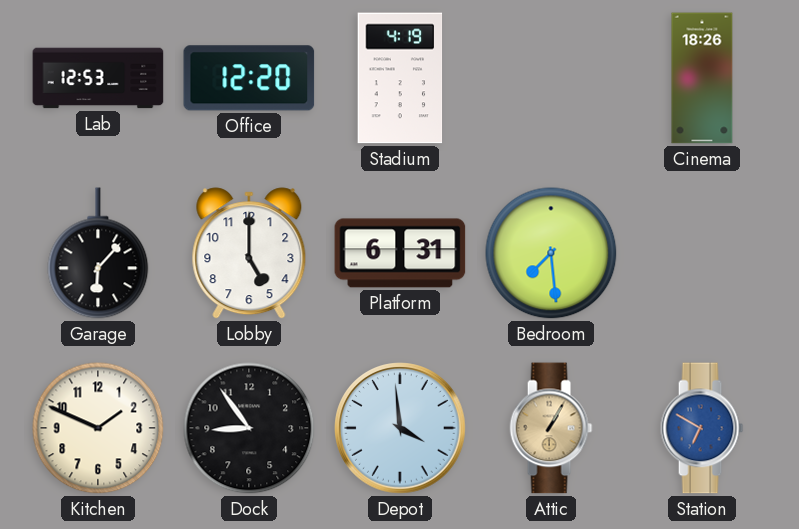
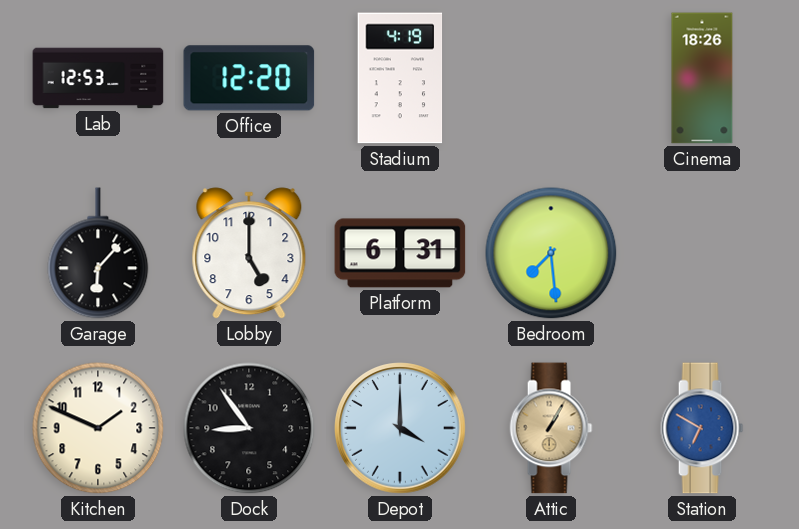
Depot: 3:59 -> 4:00
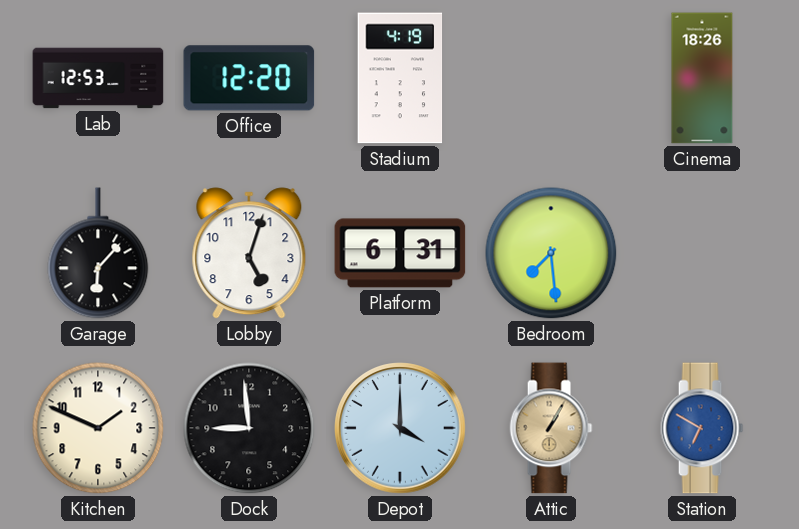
Lobby: 5:00 -> 5:03
Dock: 8:54 -> 8:59
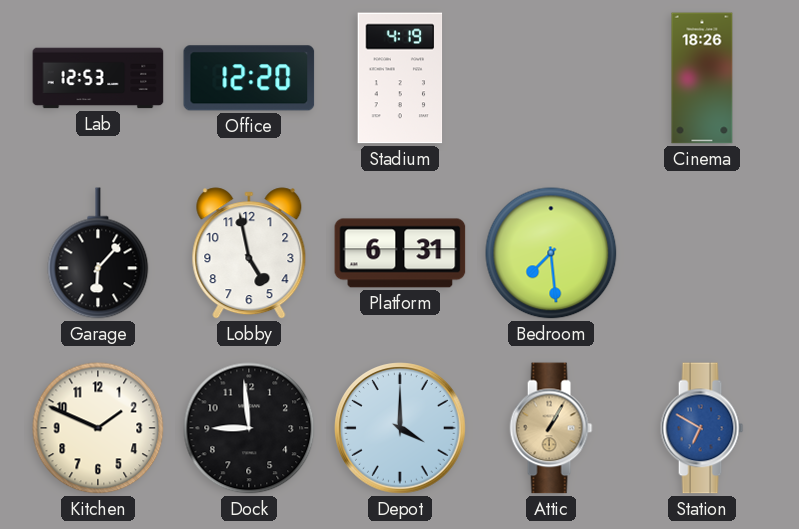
Lobby: 5:03 -> 4:58
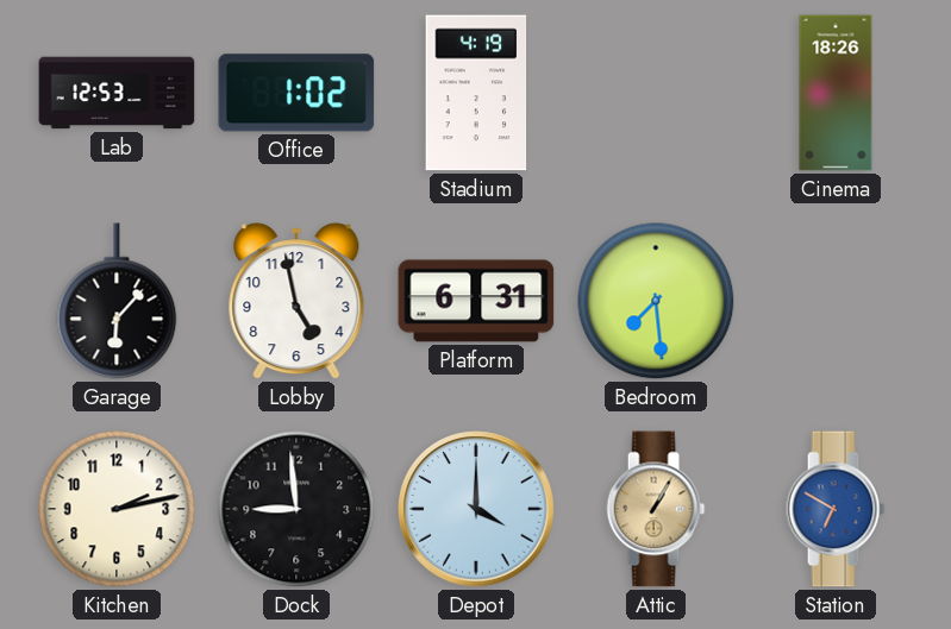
Office: 12:20 -> 1:02
Kitchen: 1:49 -> 2:13
